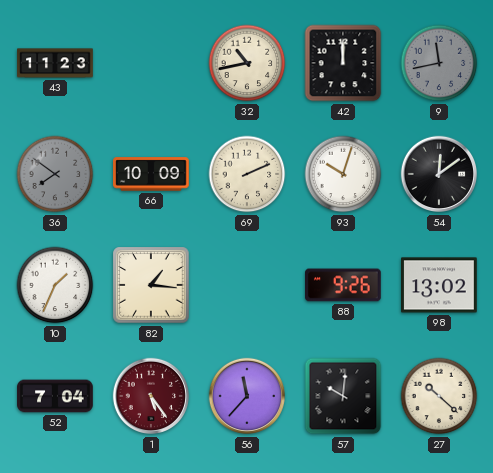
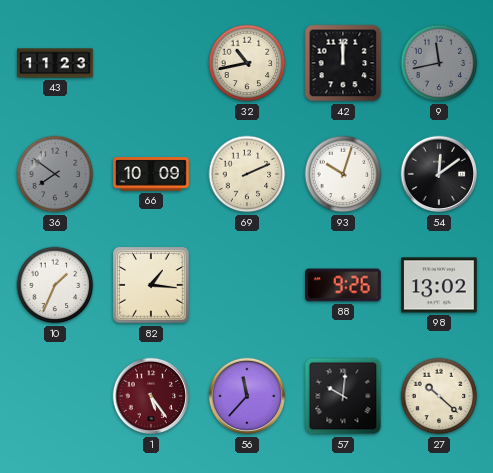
52: 7:04 -> none
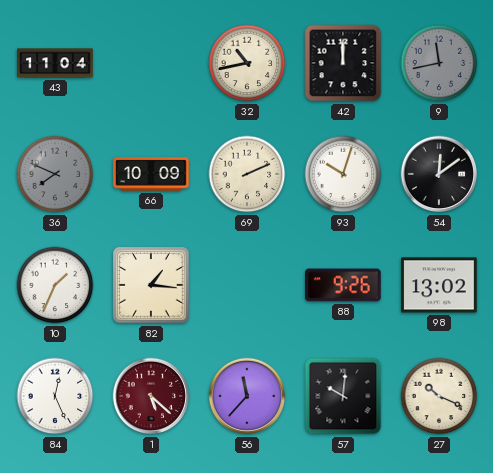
43: 11:23 -> 11:04
36: 7:51 -> 7:49
84: none -> 12:26
1: 5:24 -> 5:22
27: 10:22 -> 10:19
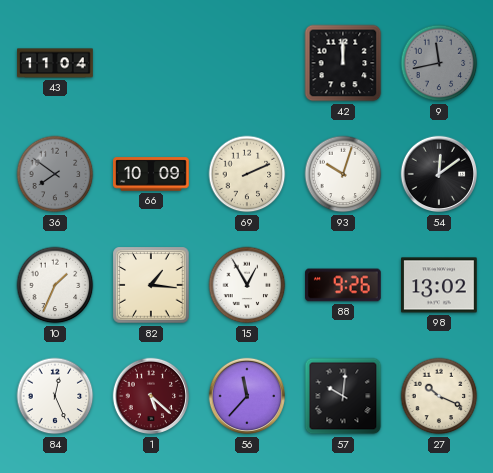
32: 10:43 -> none
36: 7:49 -> 7:51
15: none -> 12:55
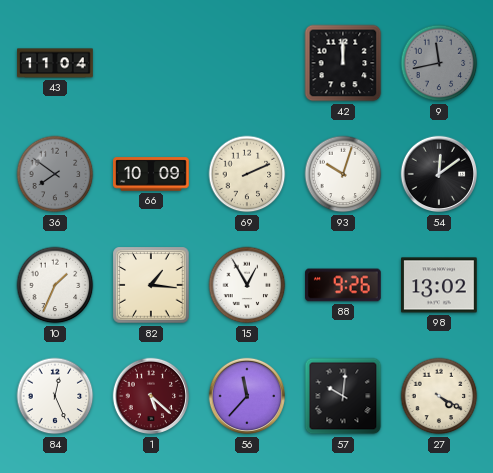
27: 10:19 -> 4:20
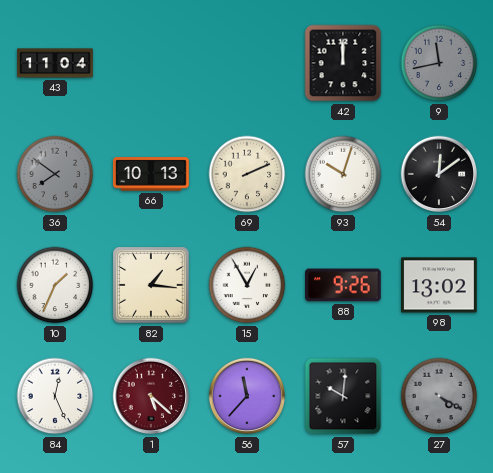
66: 10:09 -> 10:13
27 dial: cream -> grey
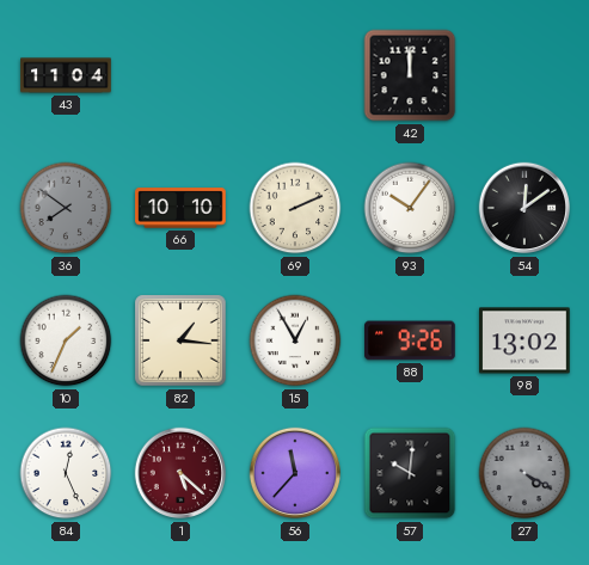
9: 11:43 -> none
66: 10:13 -> 10:10
93: 10:03 -> 10:06
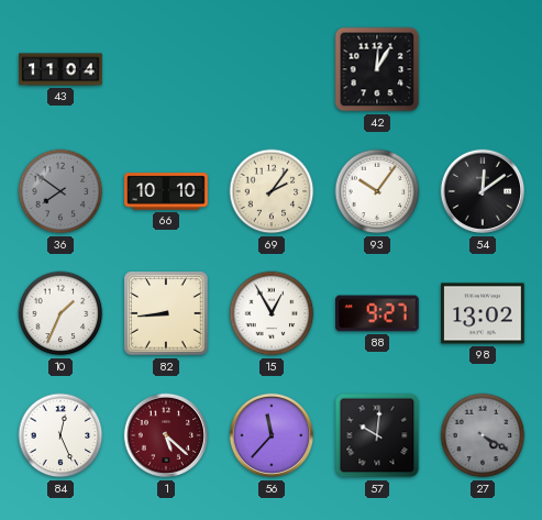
42: 12:00 -> 12:05
69: 2:11 -> 2:06
82: 1:16 -> 8:44
88: 9:26 -> 9:27
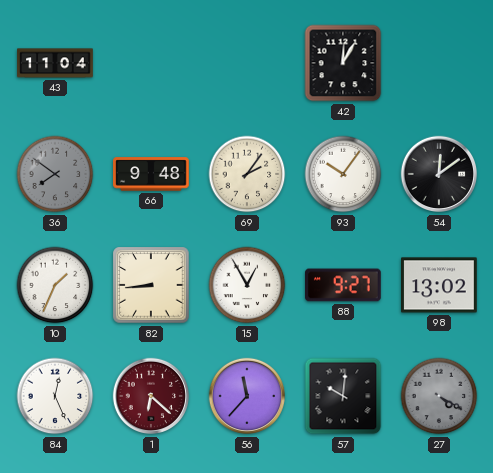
66: 10:10 -> 9:48
1: 5:22 -> 6:22
